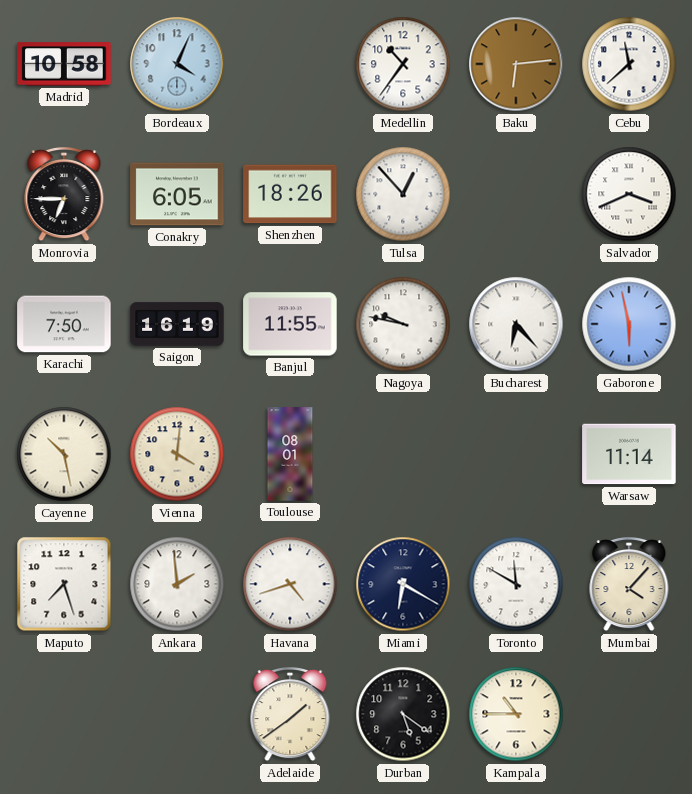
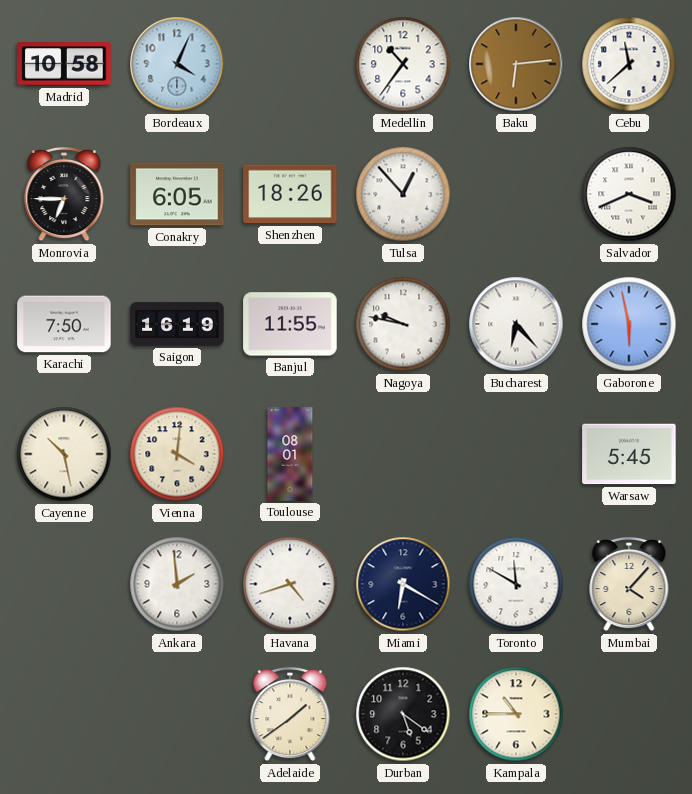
Warsaw: 11:14 -> 5:45
Maputo: 7:27 -> none
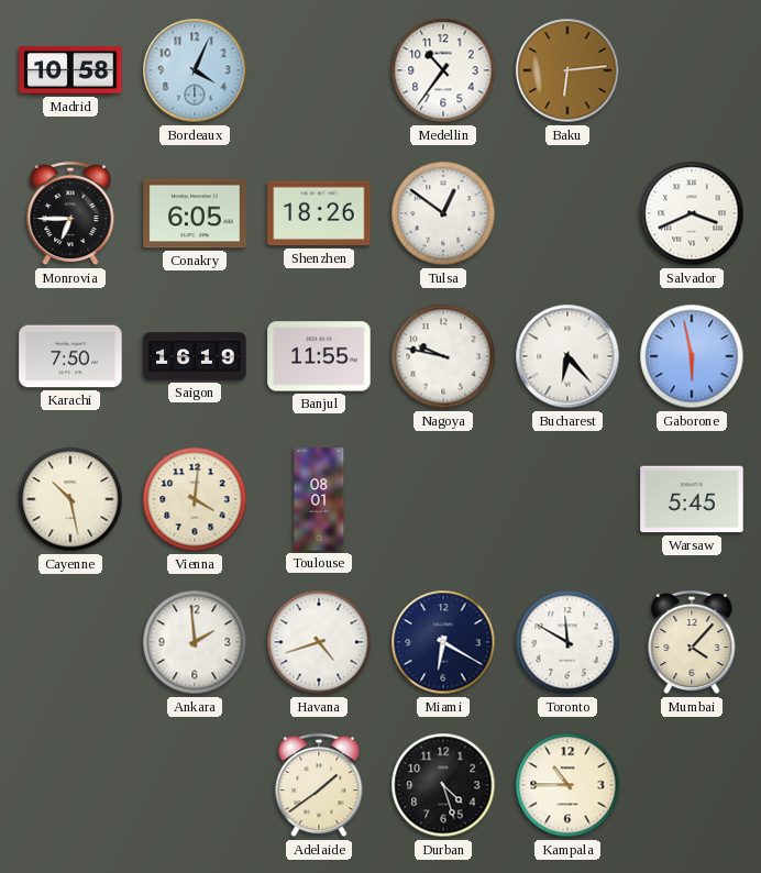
Cebu: 11:38 -> none
Tulsa: 12:53 -> 12:51
Durban: 5:21 -> 4:27
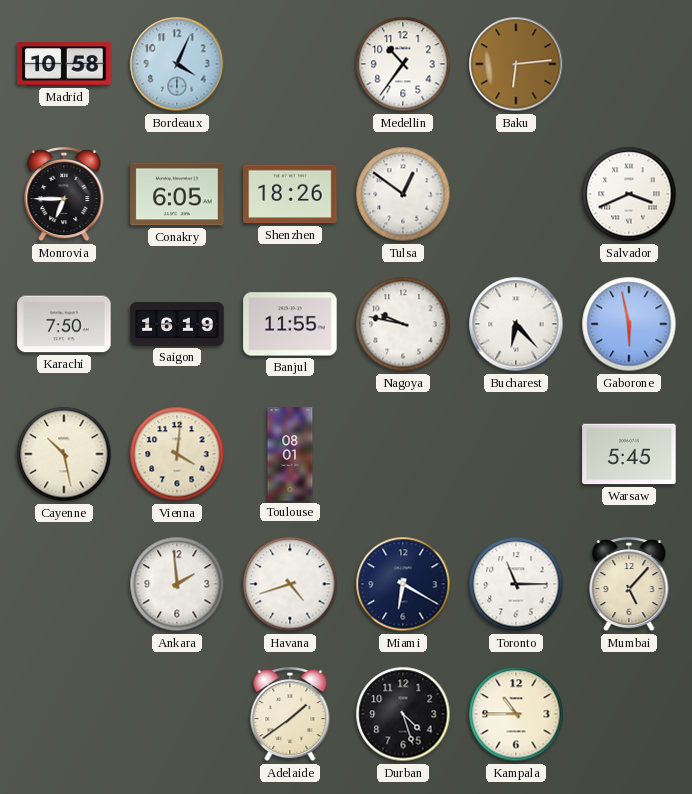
Toronto: 11:50 -> 11:15
Mumbai: 4:07 -> 5:07
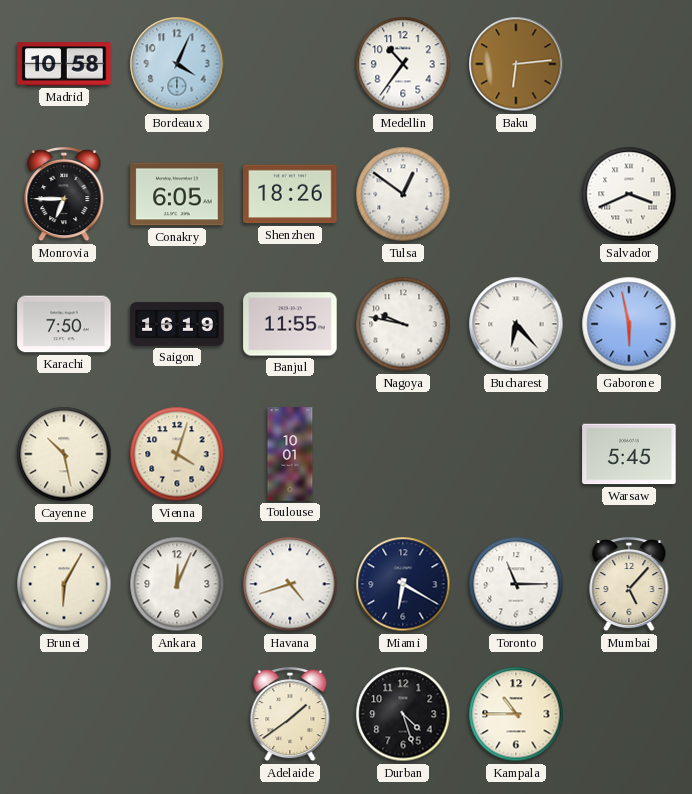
Vienna: 4:01 -> 4:03
Toulouse: 08:01 -> 10:01
Brunei: none -> 6:05
Ankara: 1:59 -> 12:04
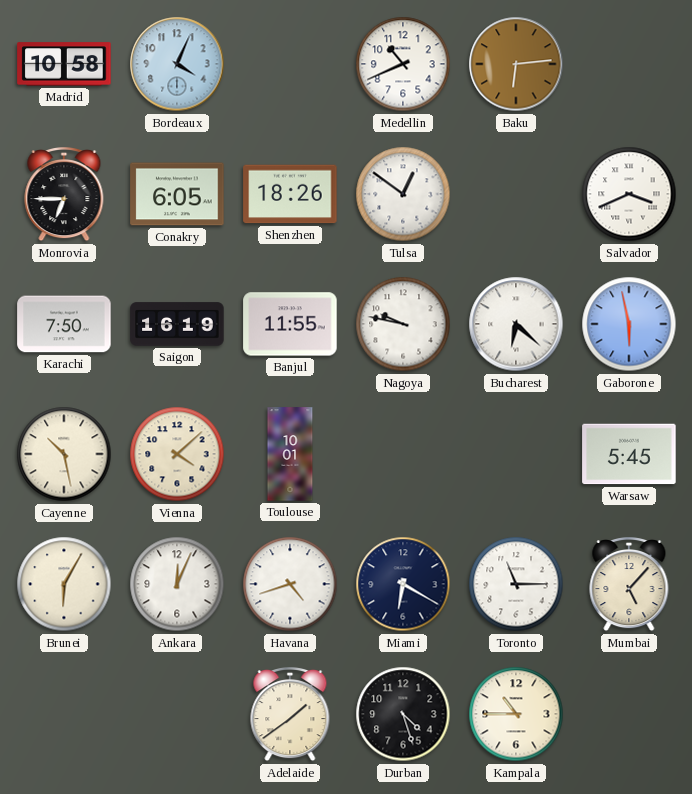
Medellin: 10:36 -> 10:41
Bucharest: 6:23 -> 6:22
Vienna: 4:03 -> 4:08
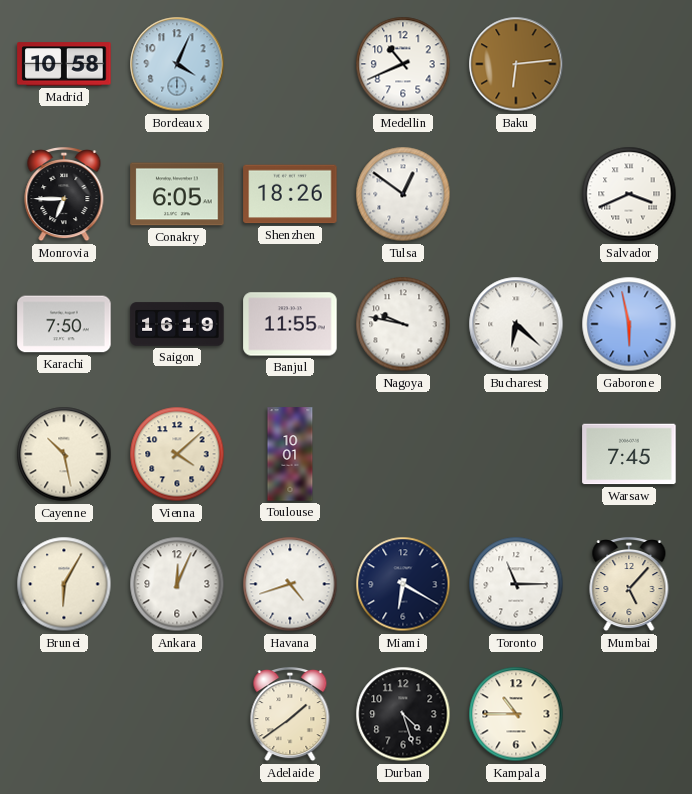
Warsaw: 5:45 -> 7:45
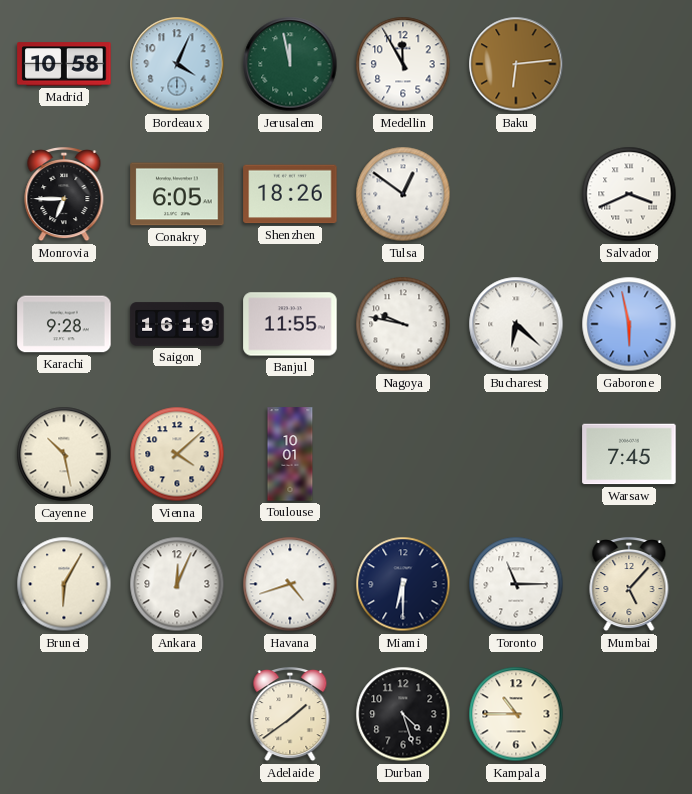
Jerusalem: none -> 11:58
Medellin: 10:41 -> 11:55
Karachi: 7:50 -> 9:28
Miami: 6:20 -> 6:30
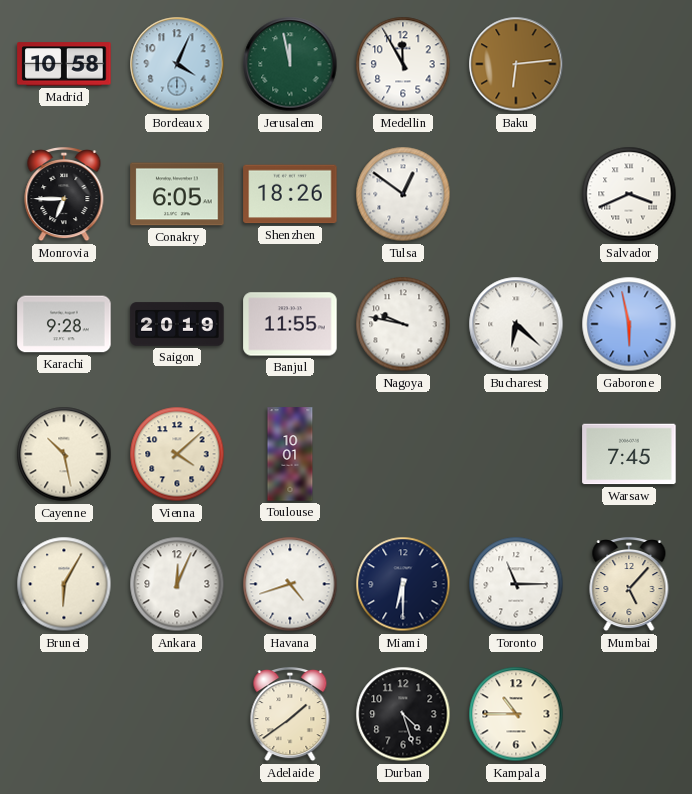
Saigon: 16:19 -> 20:19
